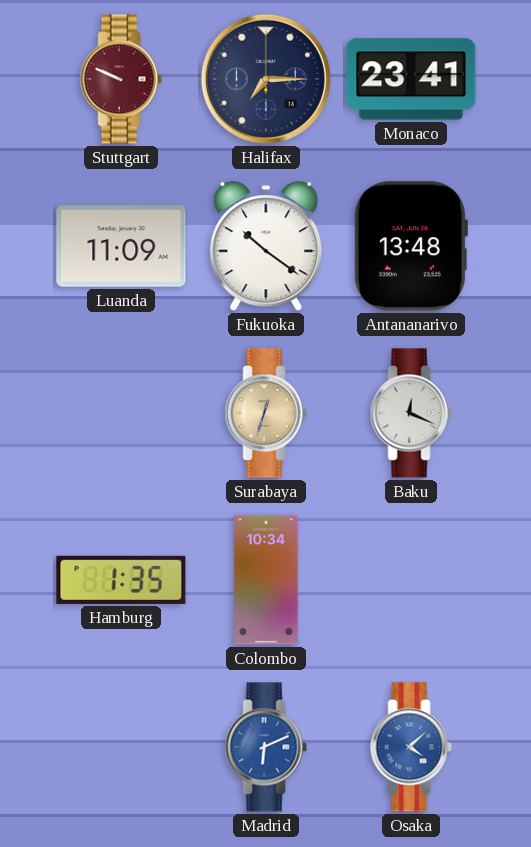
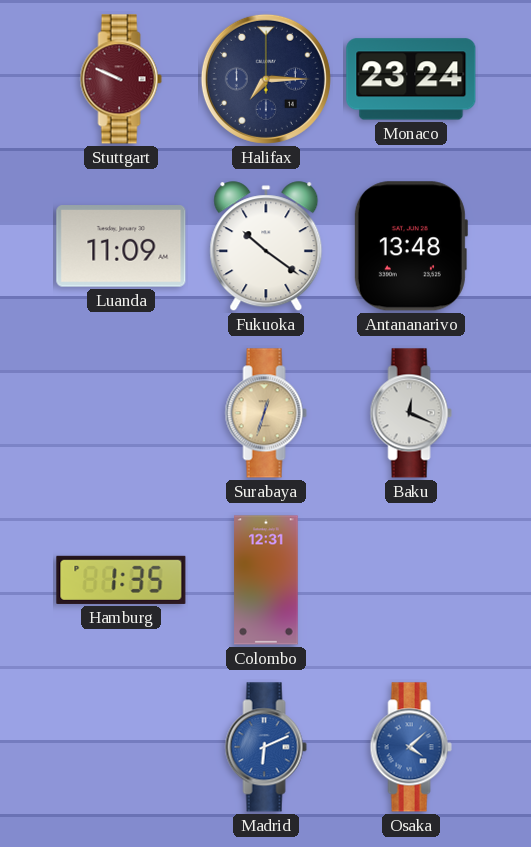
Monaco: 23:41 -> 23:24
Colombo: 10:34 -> 12:31
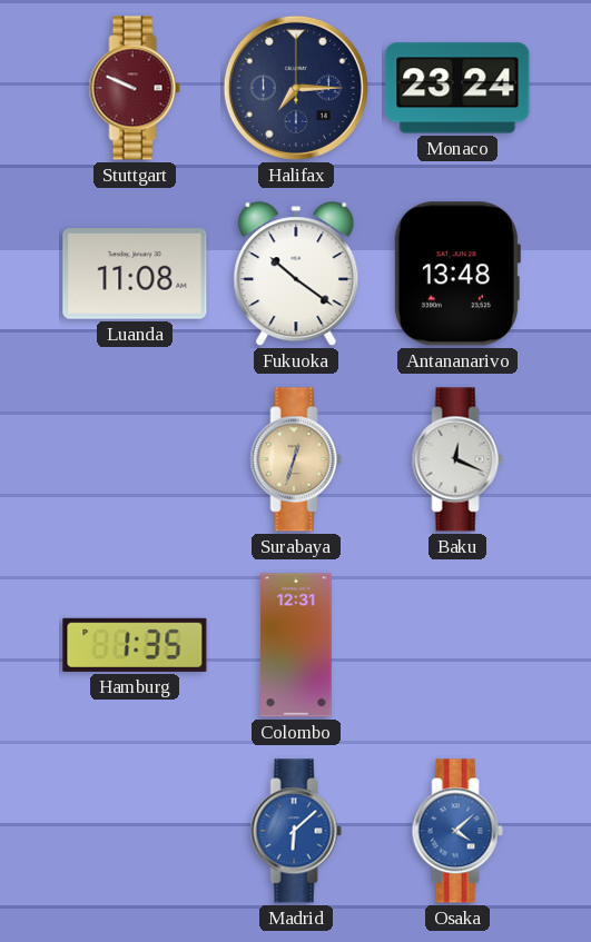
Luanda: 11:09 -> 11:08
Madrid: 6:11 -> 6:08
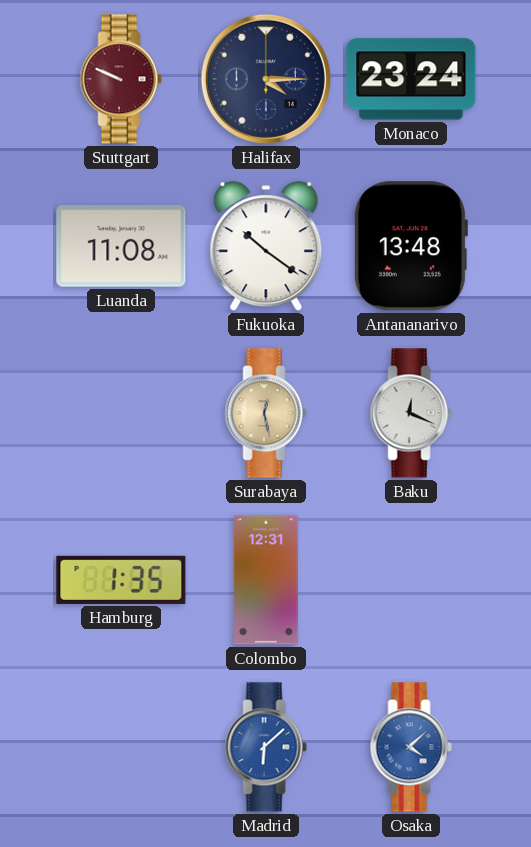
Halifax: 7:15 -> 4:15
Surabaya: 12:33 -> 12:28
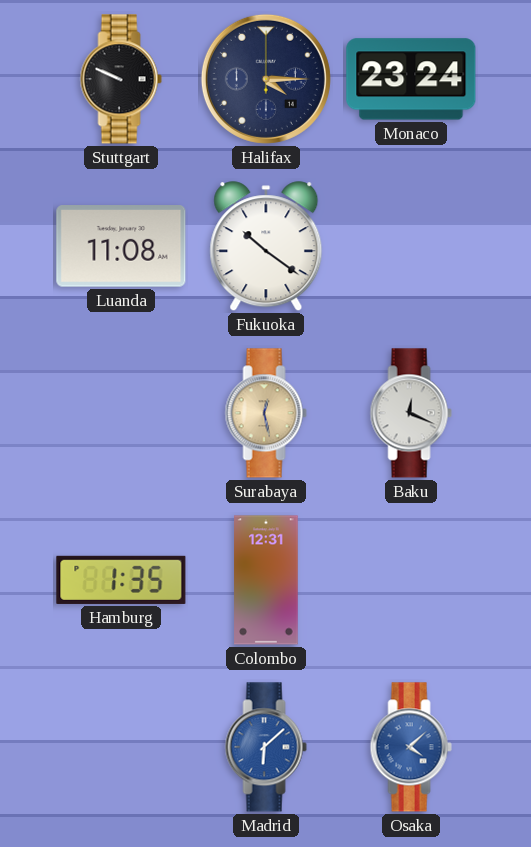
Stuttgart dial: burgundy -> black
Antananarivo: 13:48 -> none
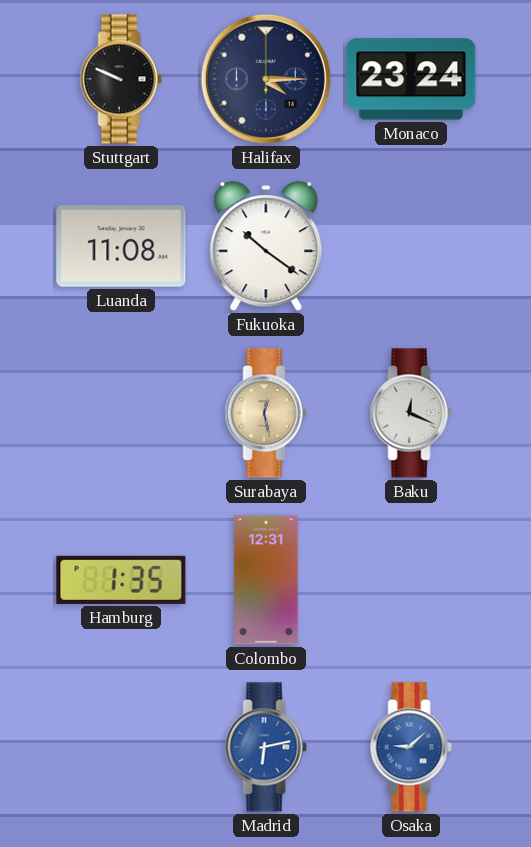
Madrid: 6:08 -> 6:13
Osaka: 4:08 -> 9:08
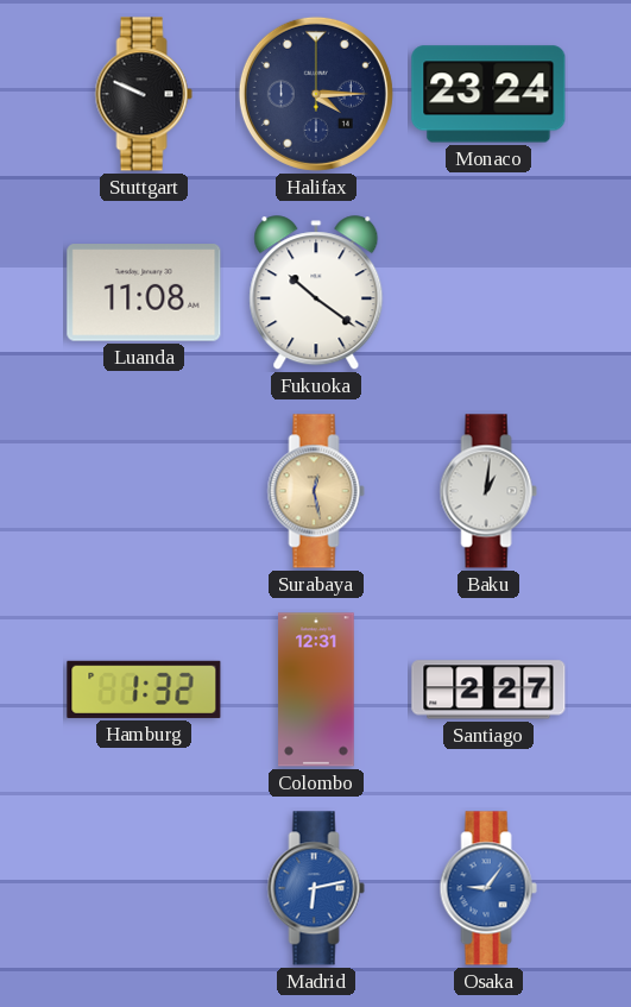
Baku: 12:19 -> 1:01
Hamburg: 1:35 -> 1:32
Santiago: none -> 2:27
Osaka: 9:08 -> 9:06
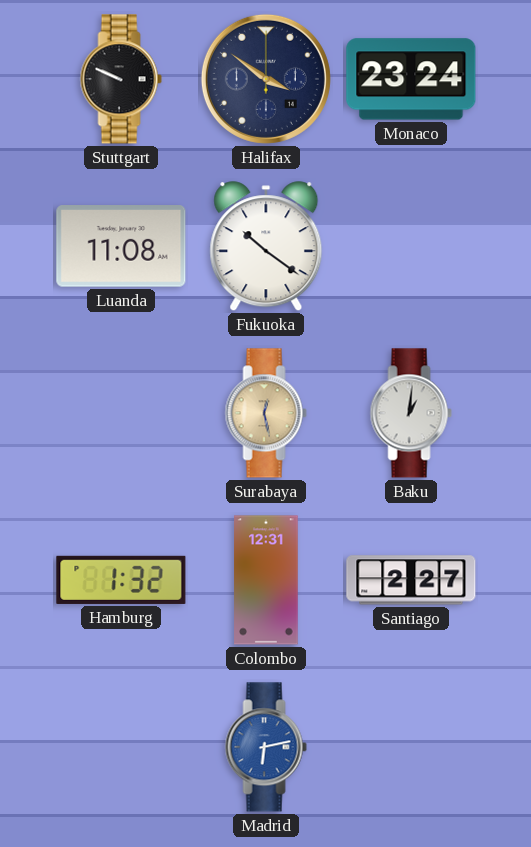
Halifax: 4:15 -> 3:51
Osaka: 9:06 -> none
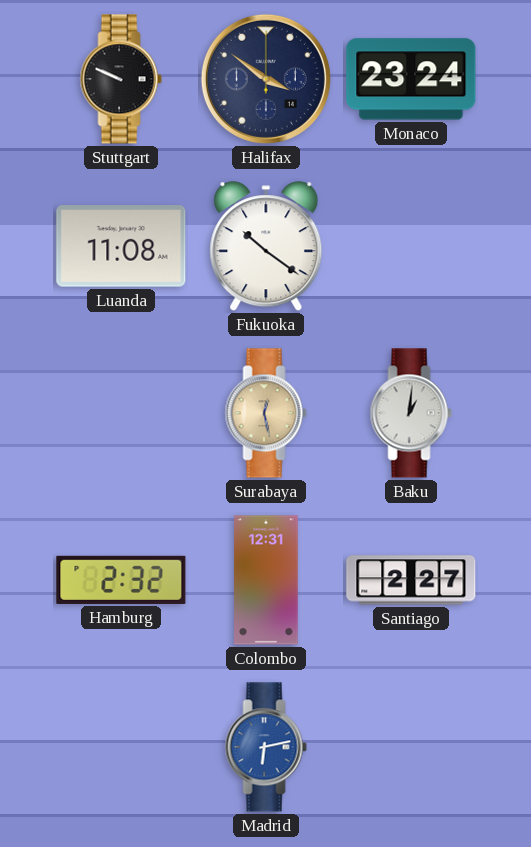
Hamburg: 1:32 -> 2:32
